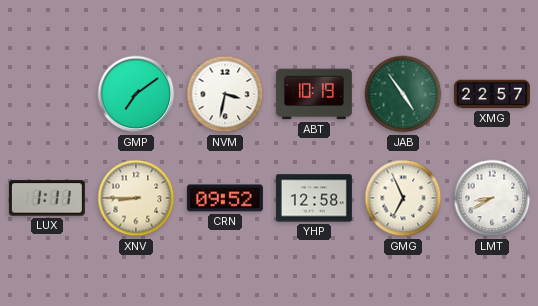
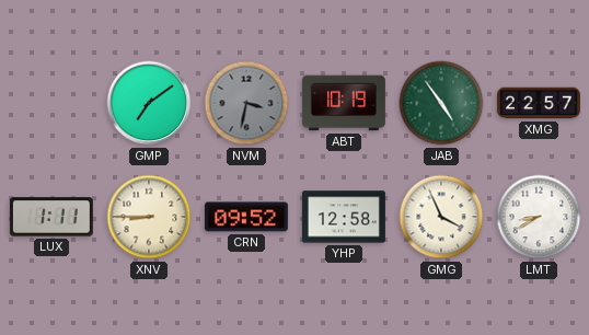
NVM dial: white -> grey
GMG: 6:56 -> 3:56
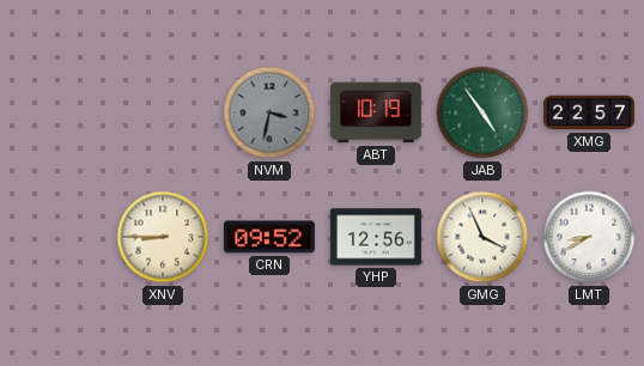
GMP: 7:09 -> none
LUX: 1:11 -> none
YHP: 12:58 -> 12:56
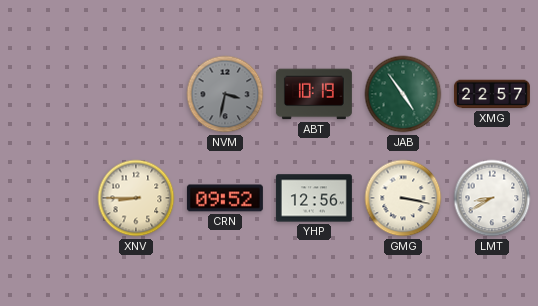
GMG: 3:56 -> 3:17
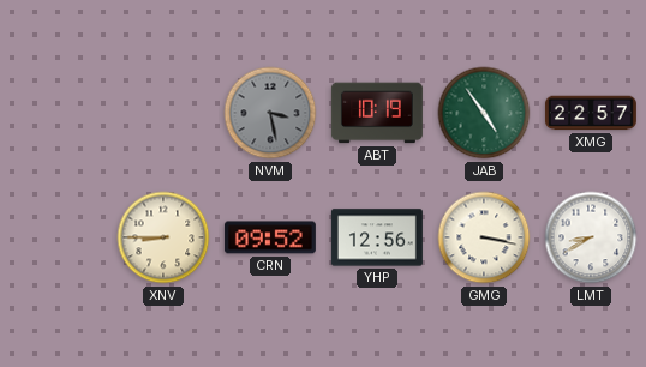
NVM: 3:32 -> 3:28
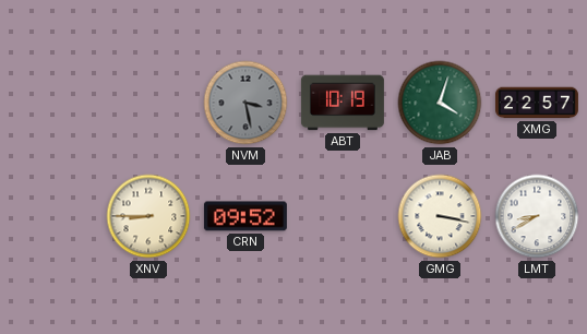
JAB: 4:54 -> 4:03
YHP: 12:56 -> none
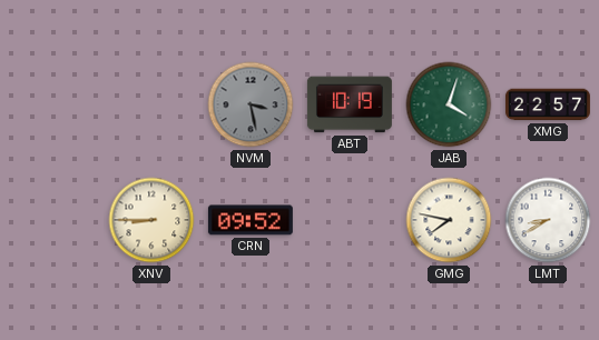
GMG: 3:17 -> 7:47
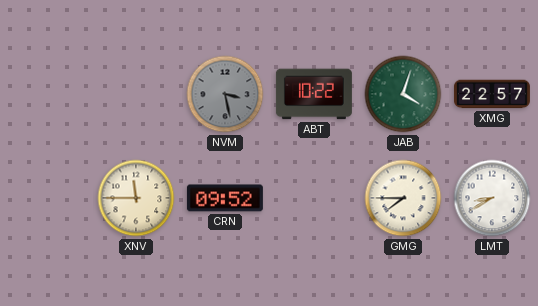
ABT: 10:19 -> 10:22
XNV: 8:45 -> 11:45
GMG: 7:47 -> 7:45
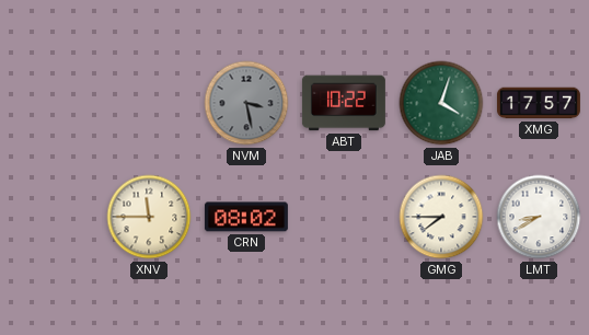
XMG: 22:57 -> 17:57
CRN: 09:52 -> 08:02
